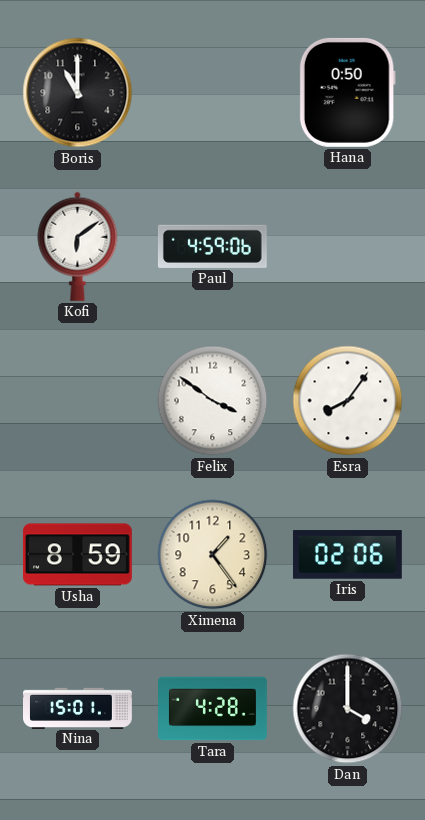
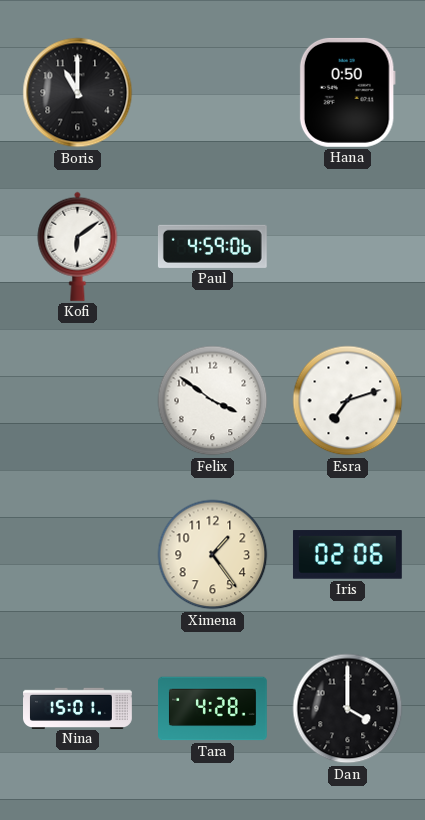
Esra: 8:06 -> 7:12
Usha: 8:59 -> none
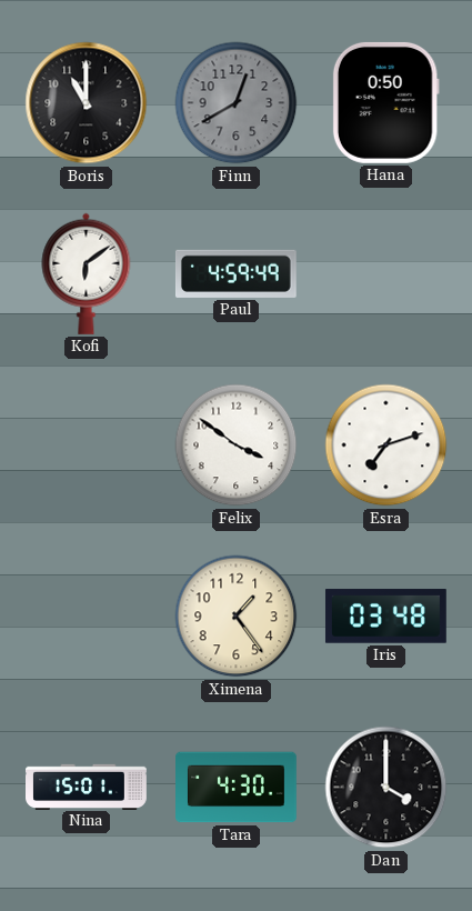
Finn: none -> 12:40
Paul: 4:59:06 -> 4:59:49
Iris: 02:06 -> 03:48
Tara: 4:28 -> 4:30
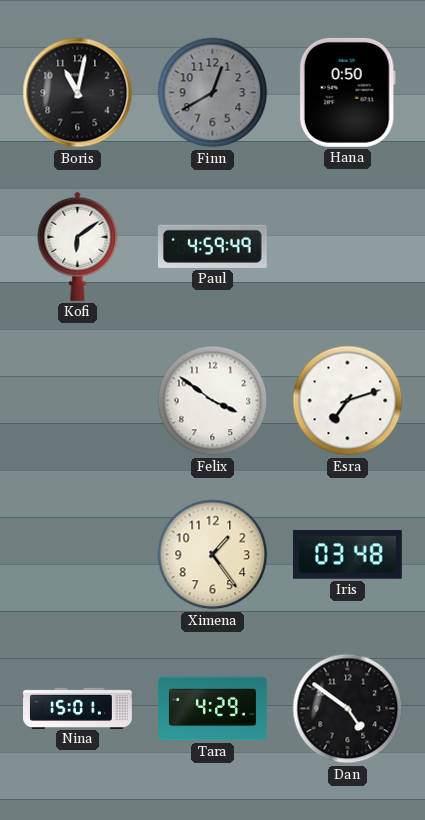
Boris: 11:00 -> 11:02
Tara: 4:30 -> 4:29
Dan: 4:00 -> 4:51
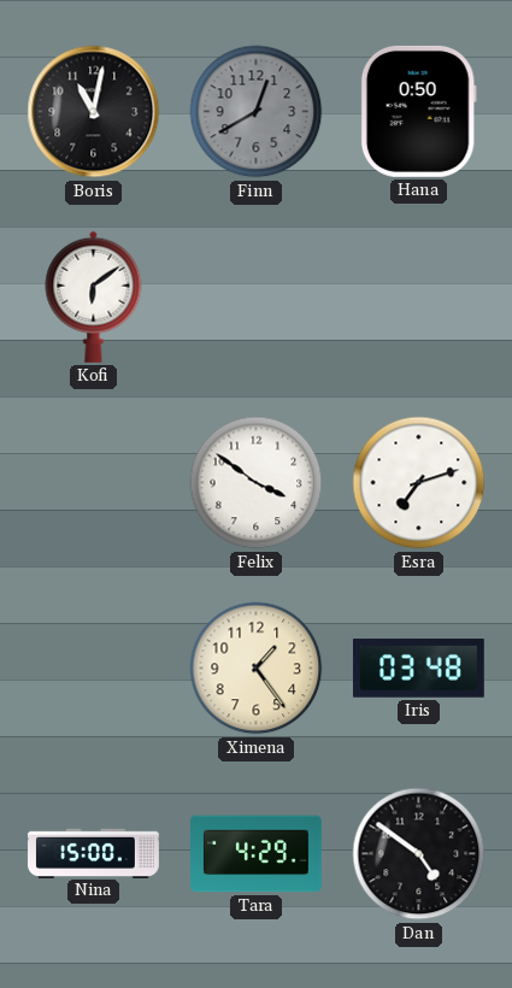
Paul: 4:59 -> none
Nina: 15:01 -> 15:00
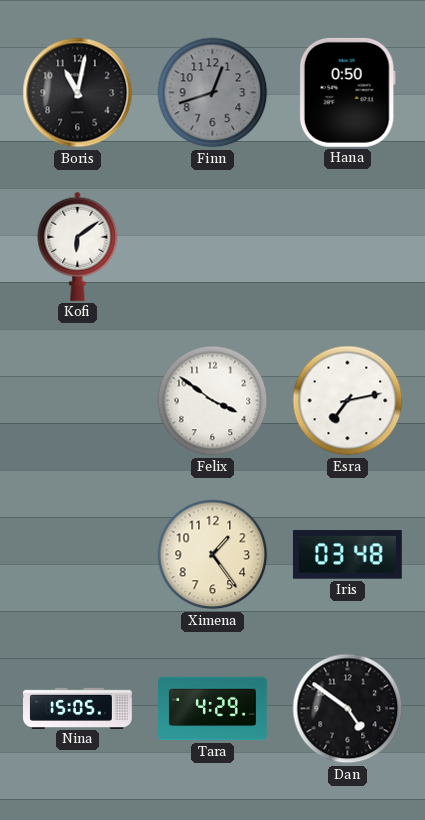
Finn: 12:40 -> 12:42
Esra: 7:12 -> 7:13
Nina: 15:00 -> 15:05
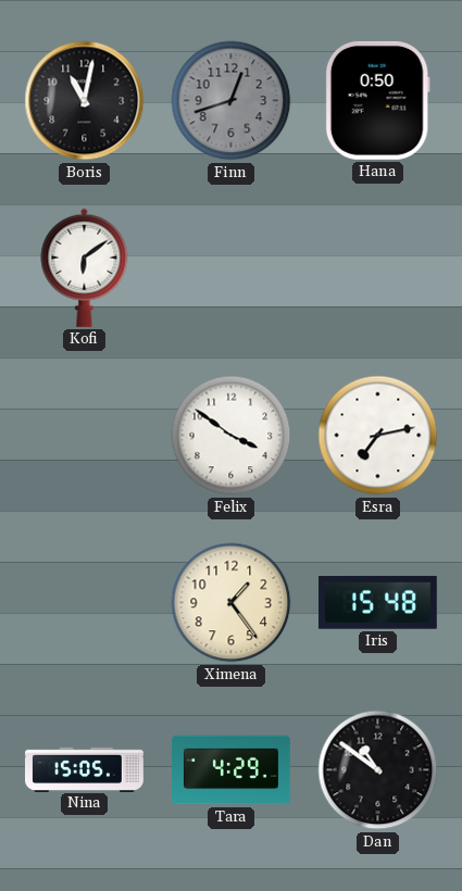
Iris: 03:48 -> 15:48
Dan: 4:51 -> 10:51
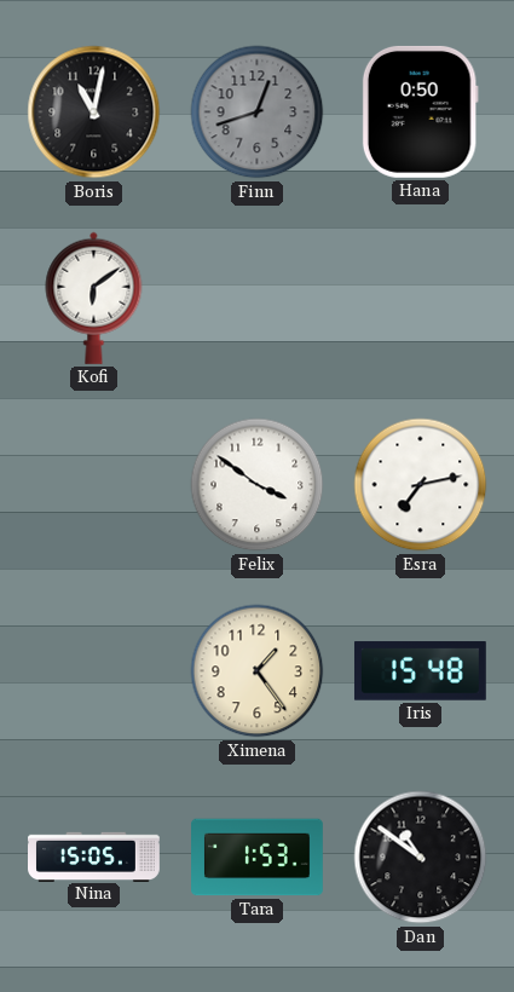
Tara: 4:29 -> 1:53
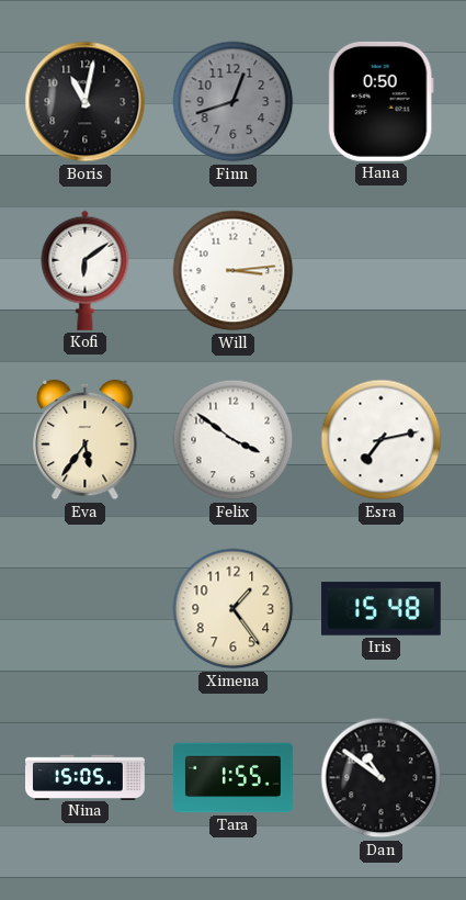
Will: none -> 3:14
Eva: none -> 5:36
Tara: 1:53 -> 1:55
